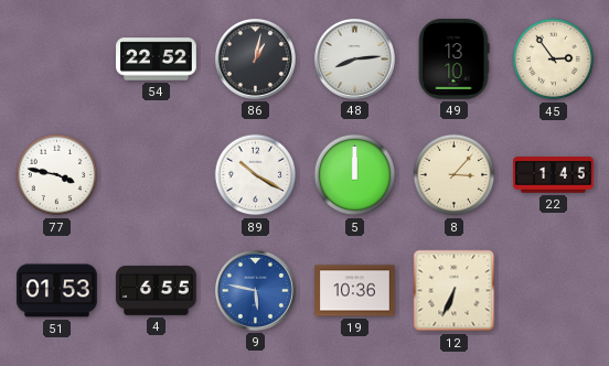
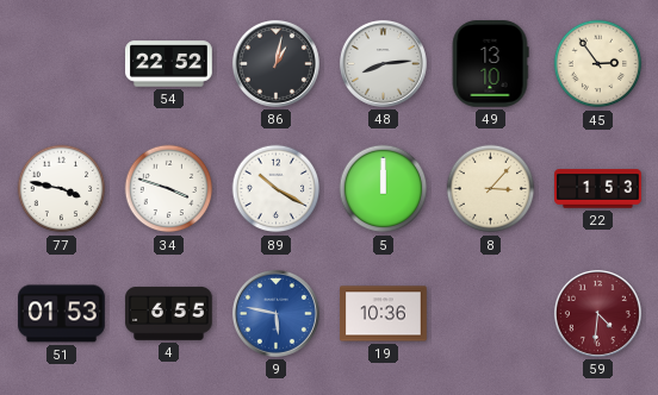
34: none -> 3:48
22: 1:45 -> 1:53
12: 6:34 -> none
59: none -> 4:31
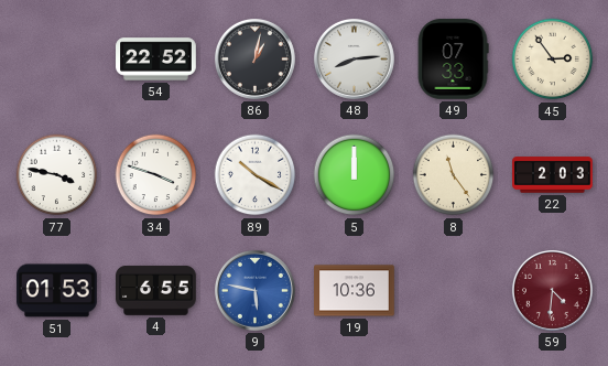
49: 13:10 -> 07:33
8: 3:07 -> 11:24
22: 1:53 -> 2:03
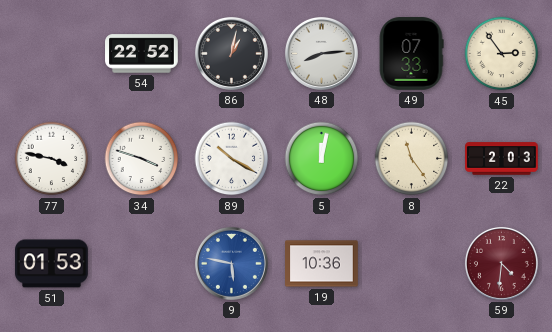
5: 12:00 -> 12:02
4: 6:55 -> none
